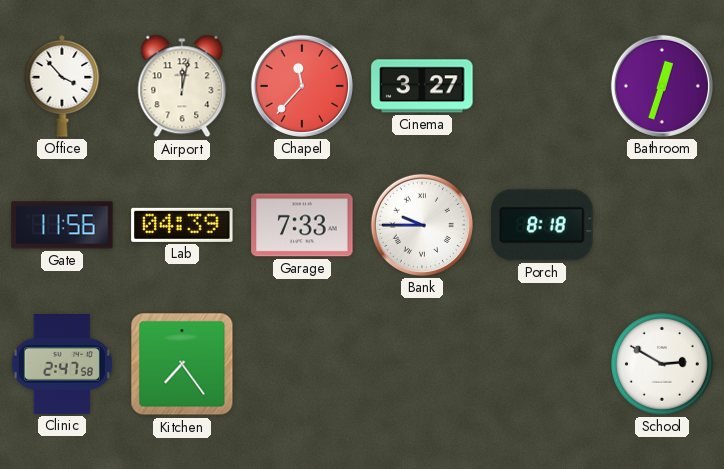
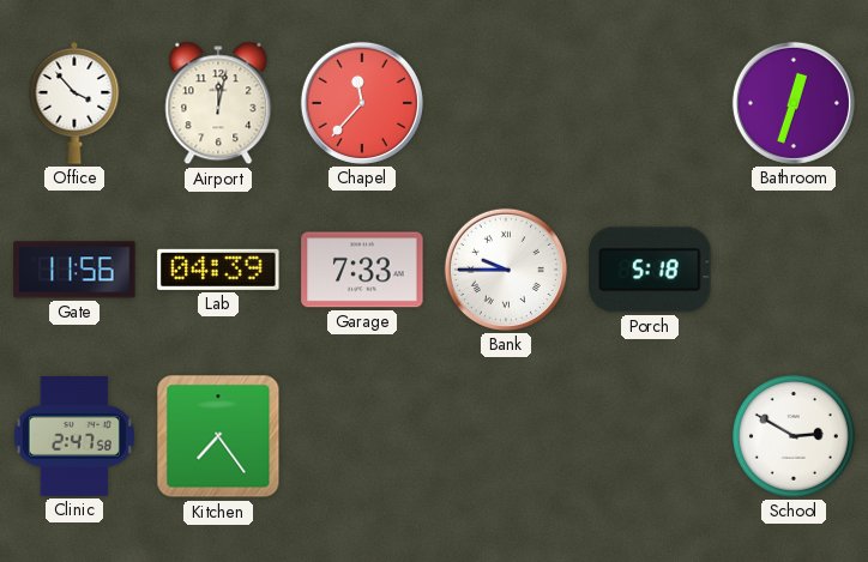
Cinema: 3:27 -> none
Porch: 8:18 -> 5:18
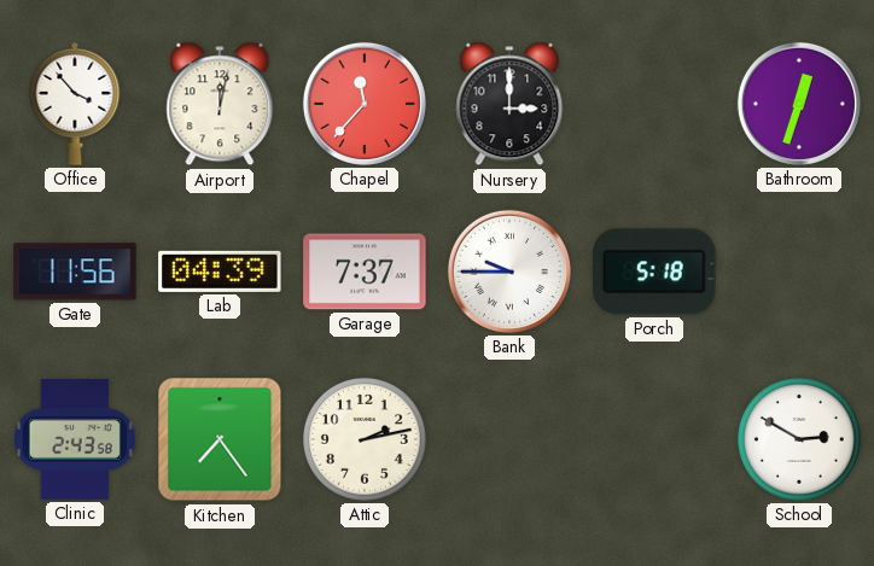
Nursery: none -> 3:00
Garage: 7:33 -> 7:37
Clinic: 2:47 -> 2:43
Attic: none -> 2:13
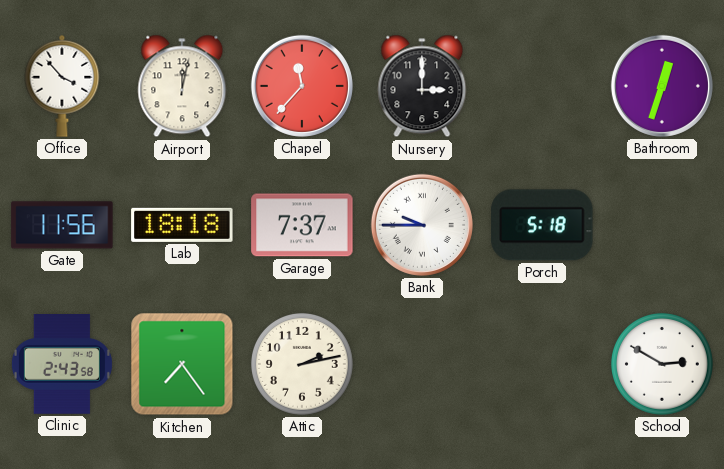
Lab: 04:39 -> 18:18
